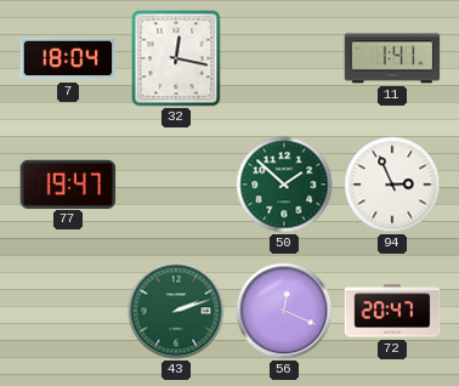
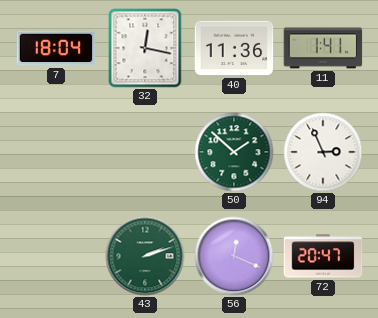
40: none -> 11:36
77: 19:47 -> none
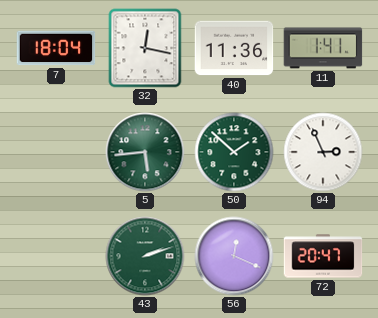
5: none -> 5:44
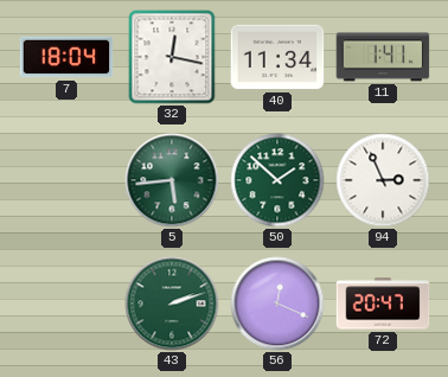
40: 11:36 -> 11:34
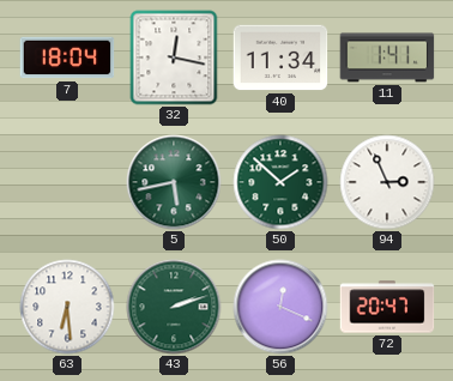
5: 5:44 -> 5:43
63: none -> 6:29
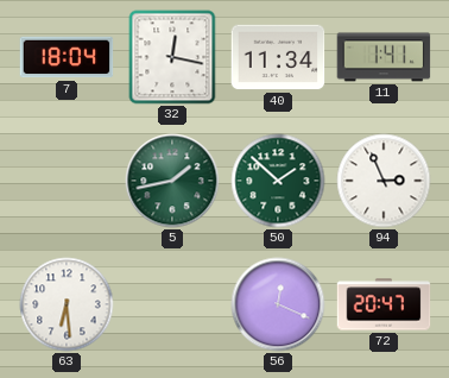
5: 5:43 -> 1:43
43: 2:12 -> none
